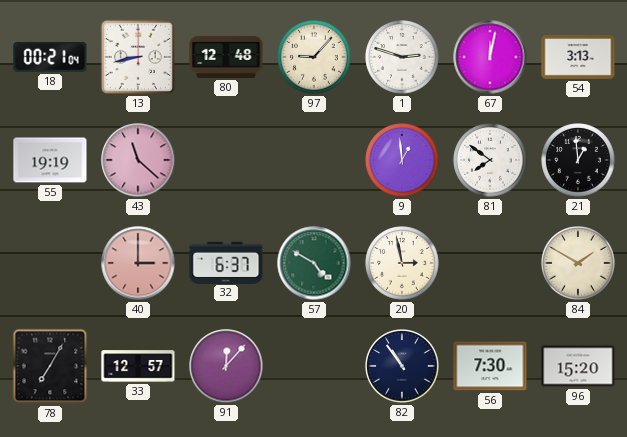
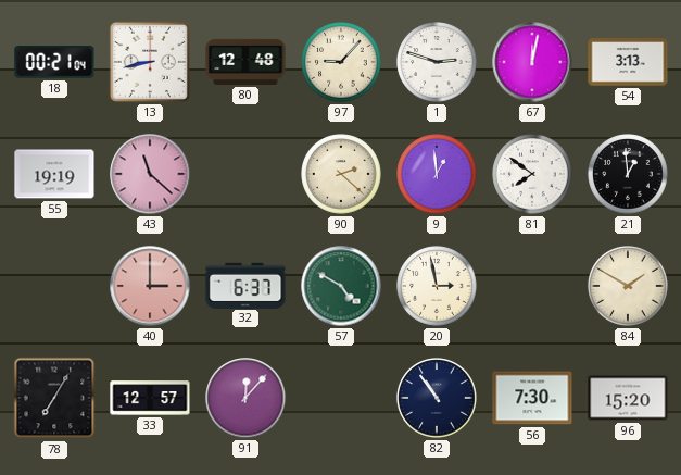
90: none -> 2:22
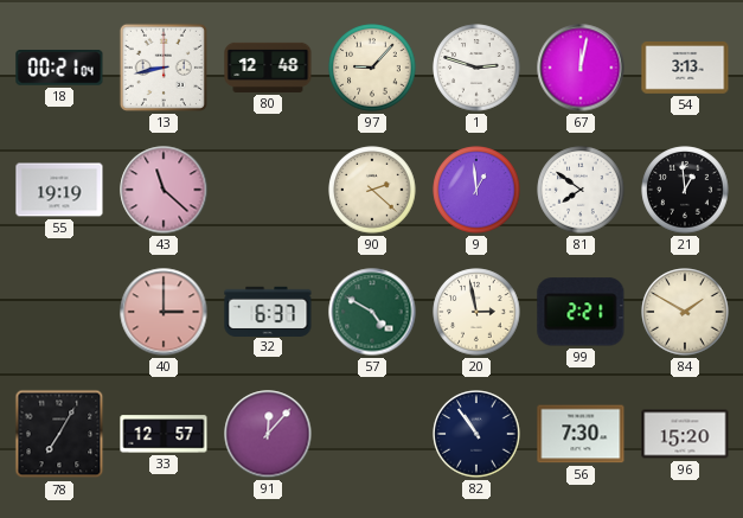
99: none -> 2:21
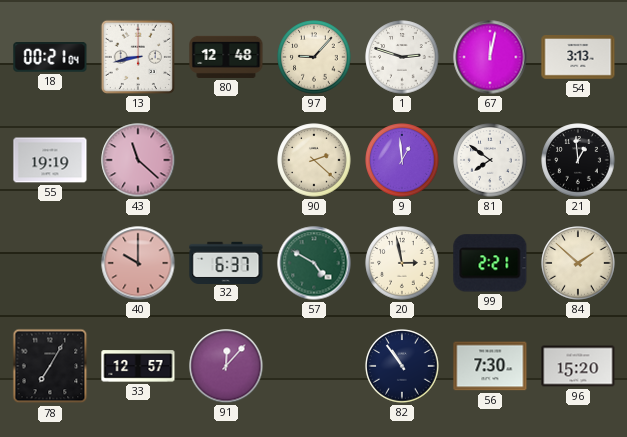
40: 3:00 -> 10:00
84: 1:50 -> 1:52
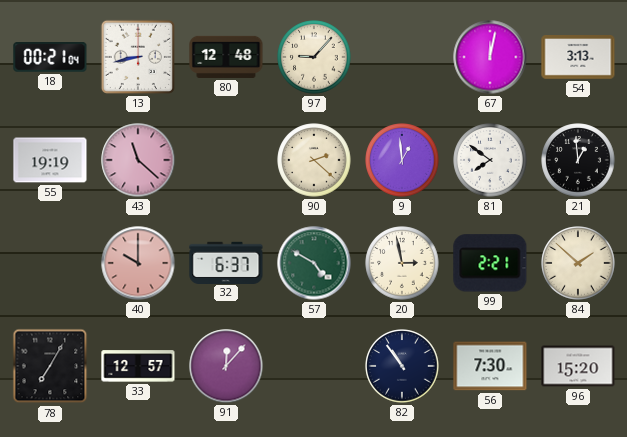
1: 2:48 -> none
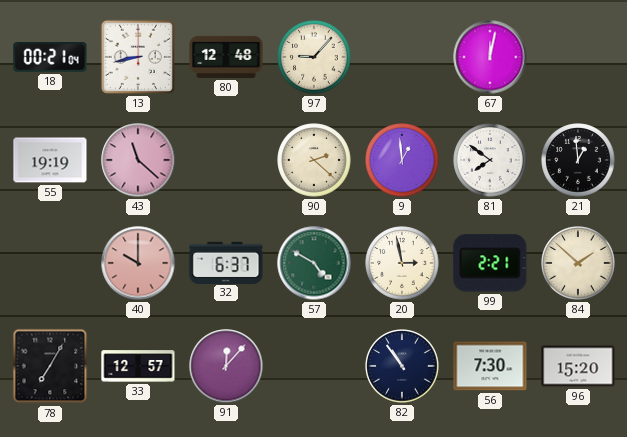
54: 3:13 -> none
